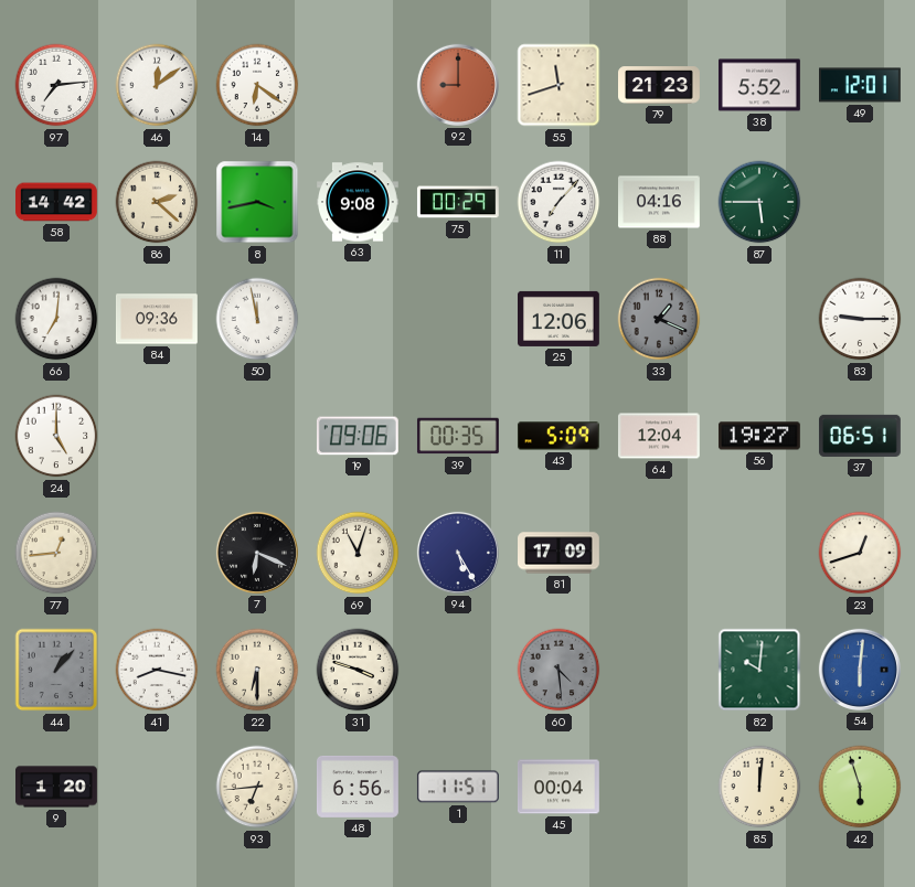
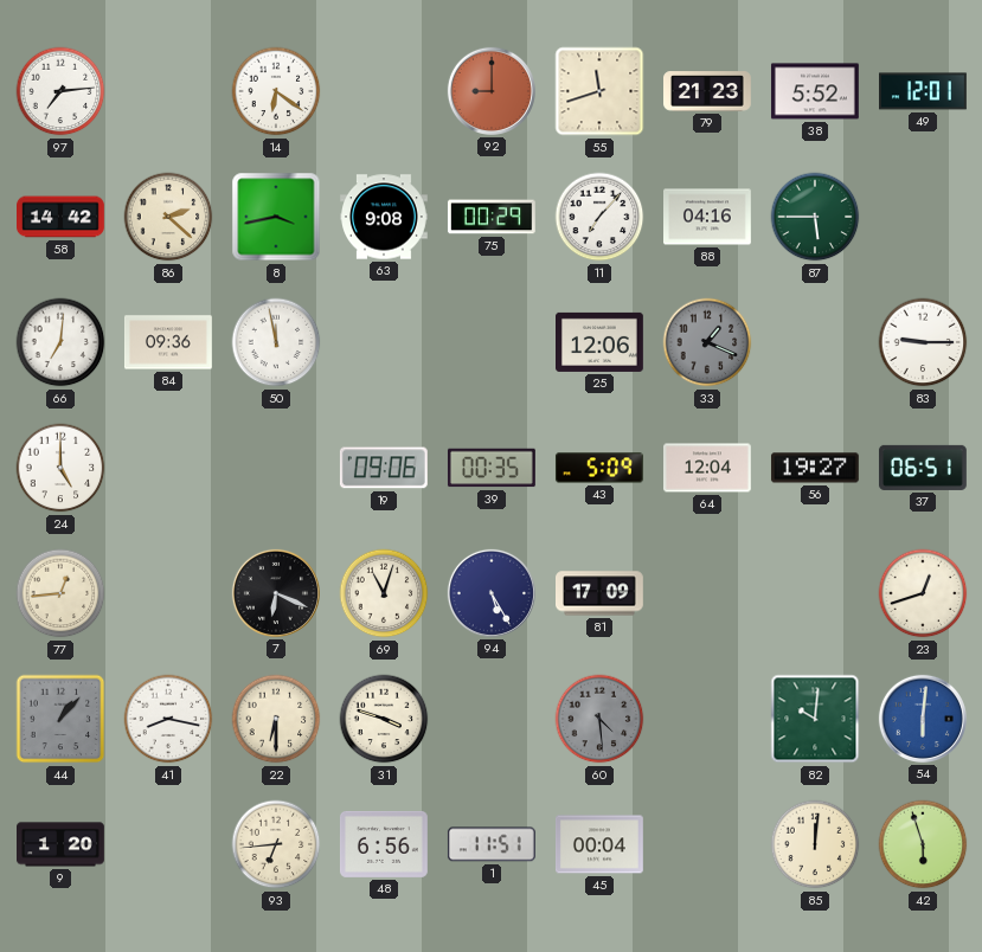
46: 12:09 -> none
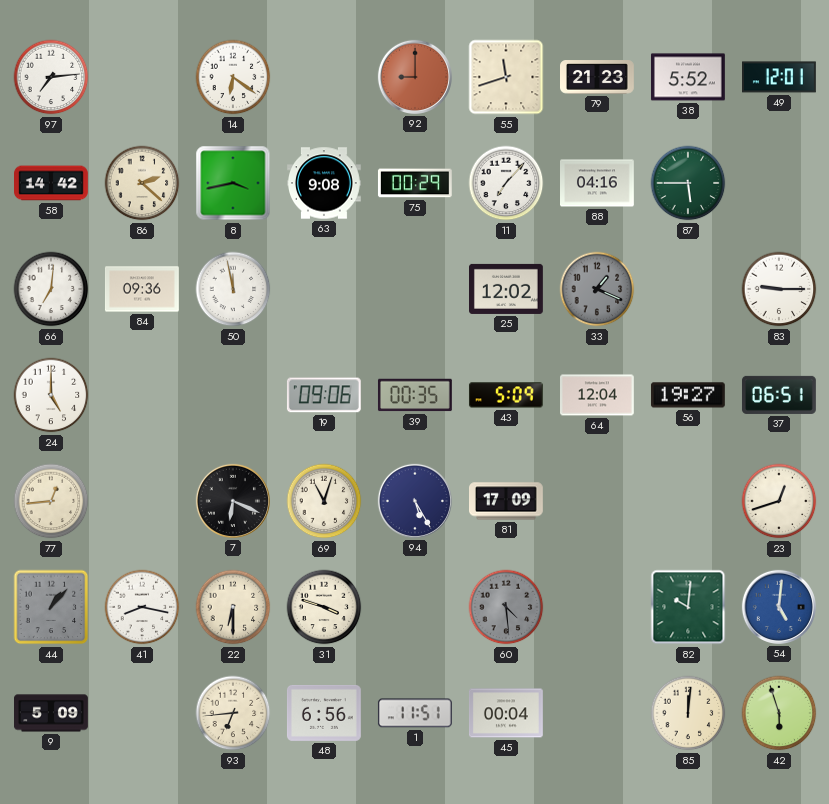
25: 12:06 -> 12:02
54: 6:01 -> 5:01
9: 1:20 -> 5:09
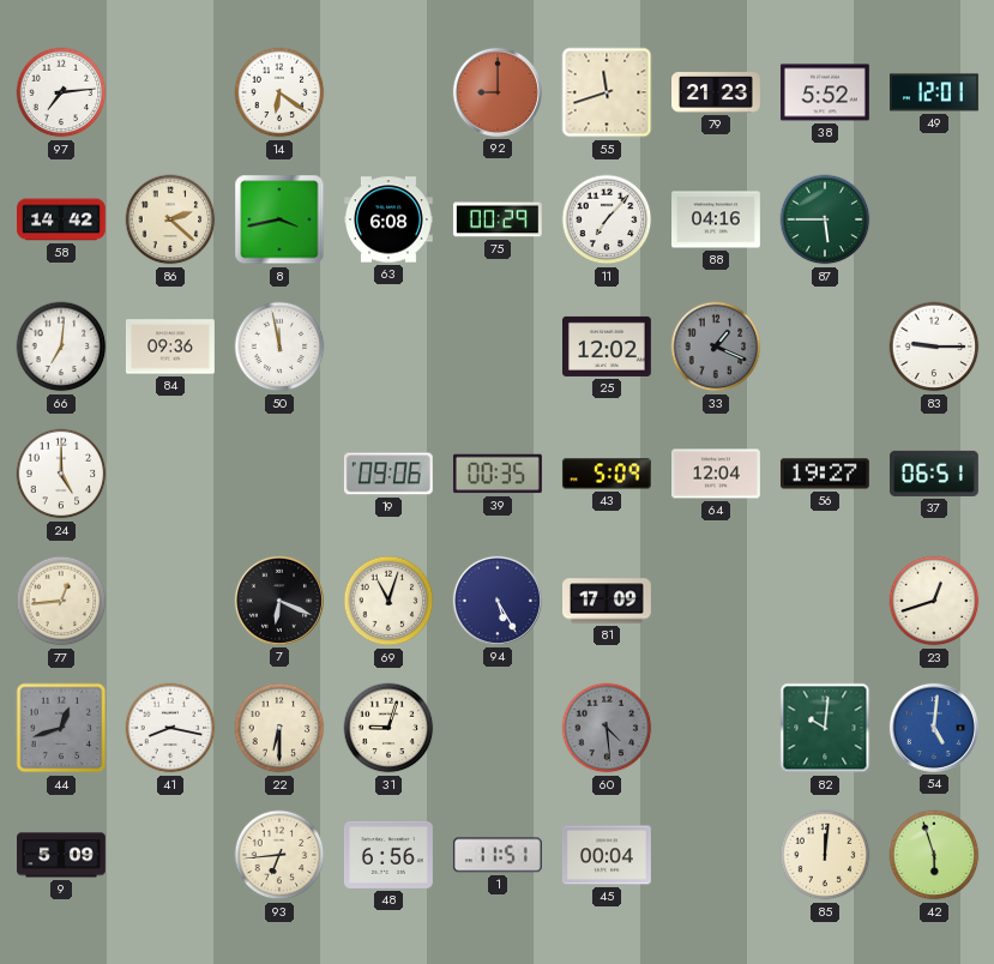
63: 9:08 -> 6:08
44: 1:07 -> 12:42
31: 3:48 -> 9:03
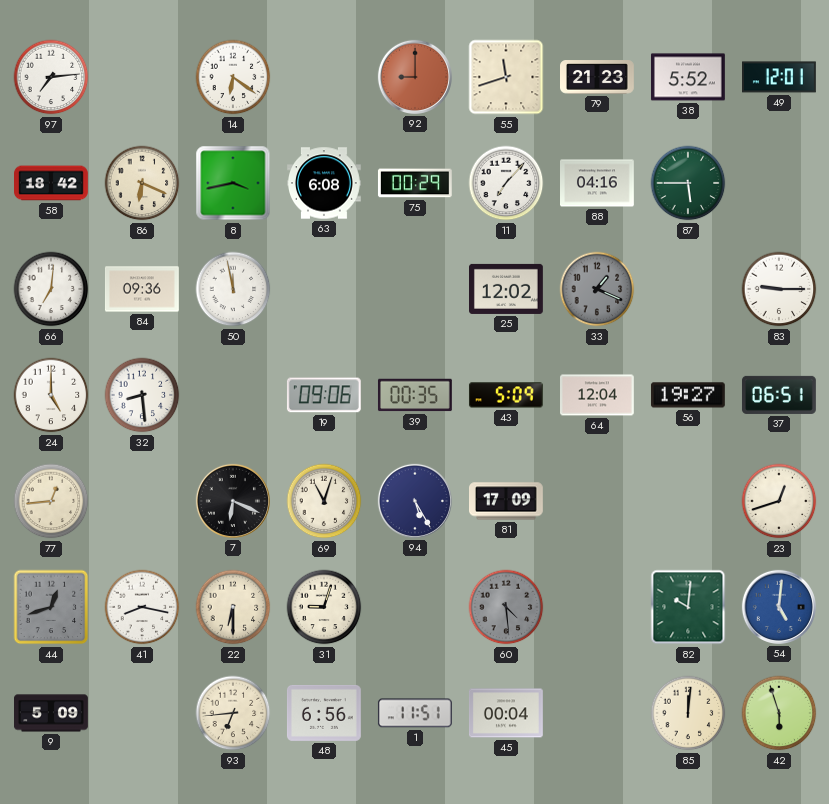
58: 14:42 -> 18:42
86: 2:22 -> 6:19
32: none -> 8:29
